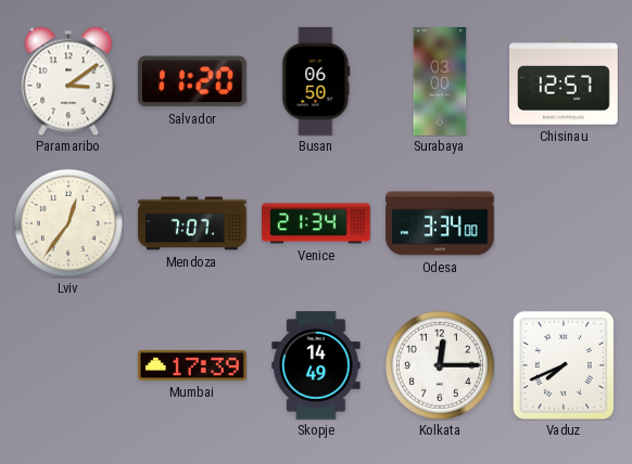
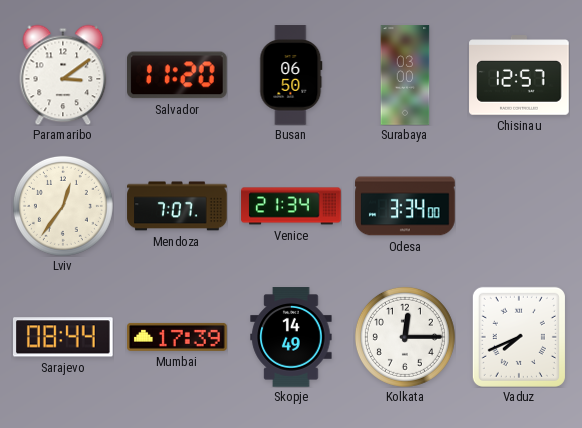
Sarajevo: none -> 08:44
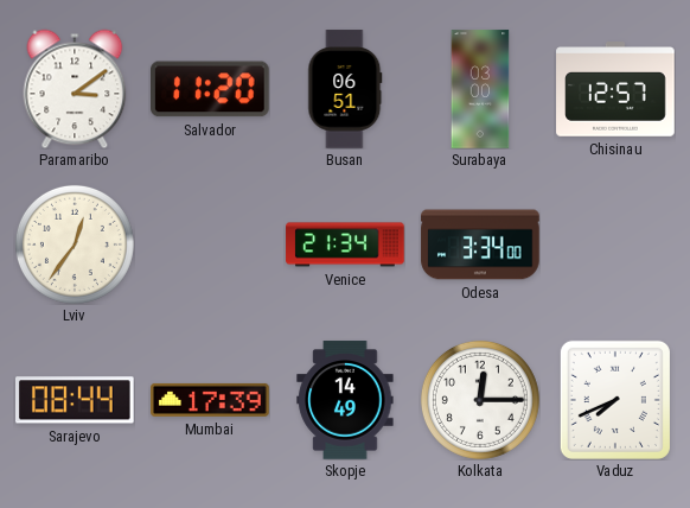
Busan: 06:50 -> 06:51
Mendoza: 7:07 -> none
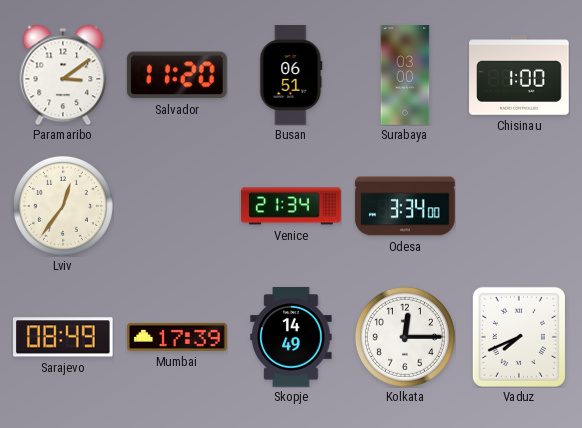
Chisinau: 12:57 -> 1:00
Sarajevo: 08:44 -> 08:49
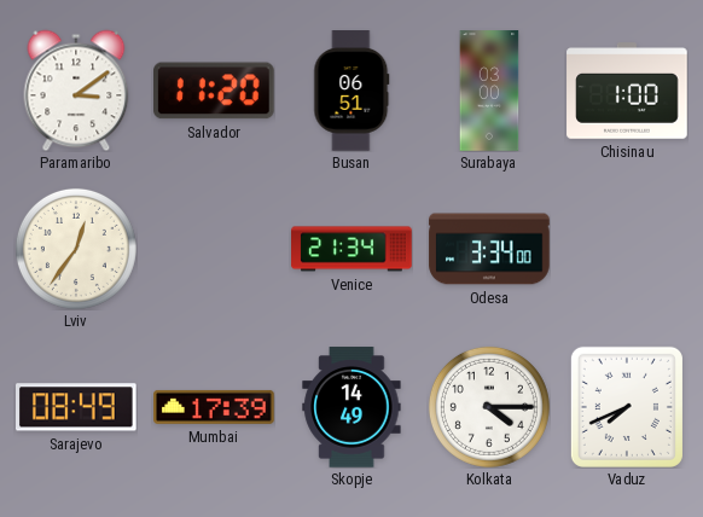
Kolkata: 12:15 -> 4:15
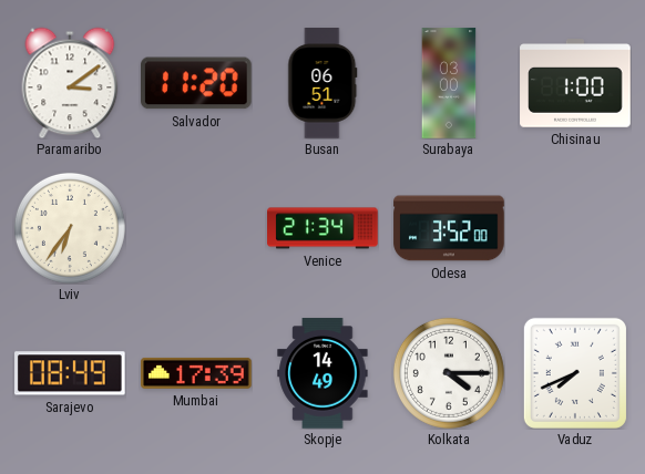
Lviv: 12:36 -> 6:36
Odesa: 3:34 -> 3:52
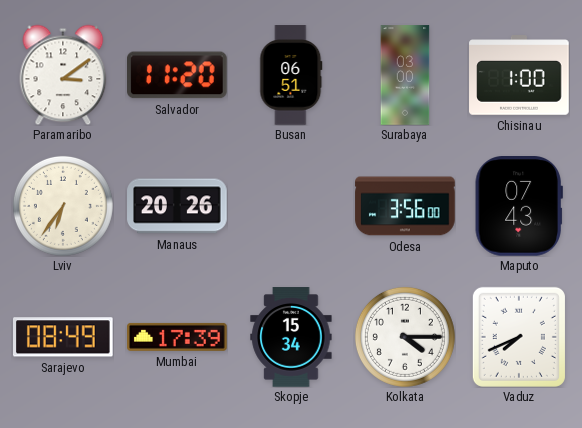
Manaus: none -> 20:26
Venice: 21:34 -> none
Odesa: 3:52 -> 3:56
Maputo: none -> 07:43
Skopje: 14:49 -> 15:34
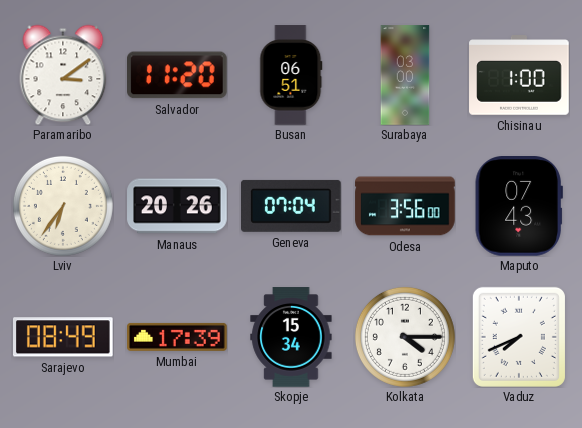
Geneva: none -> 07:04
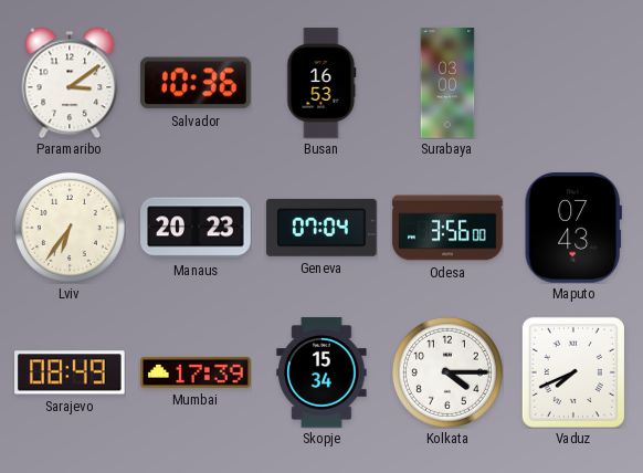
Salvador: 11:20 -> 10:36
Busan: 06:51 -> 16:53
Chisinau: 1:00 -> none
Manaus: 20:26 -> 20:23
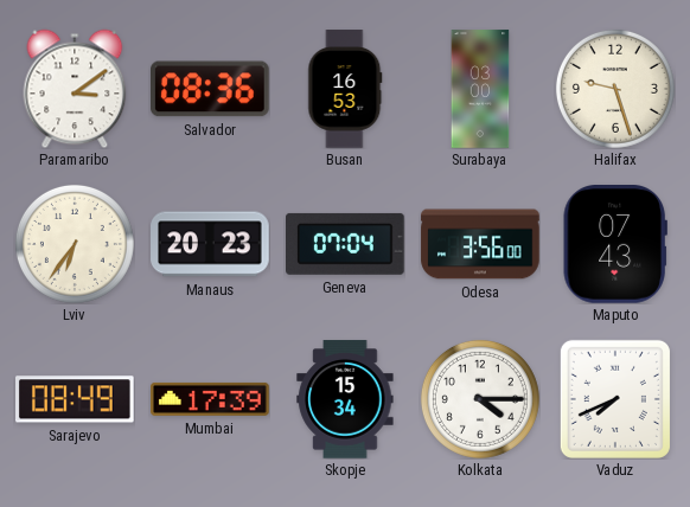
Salvador: 10:36 -> 08:36
Halifax: none -> 9:27
